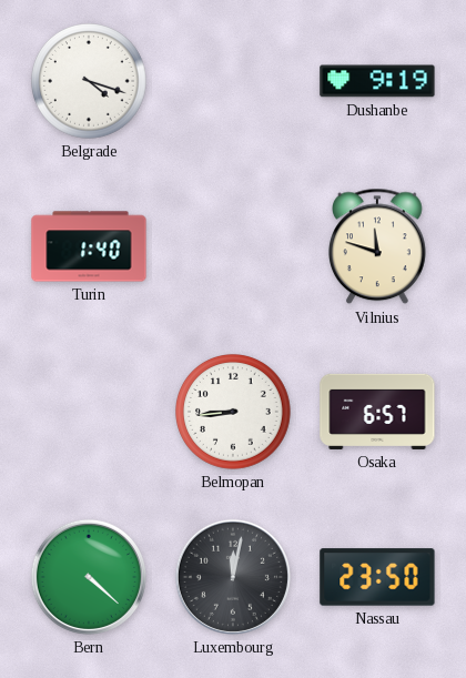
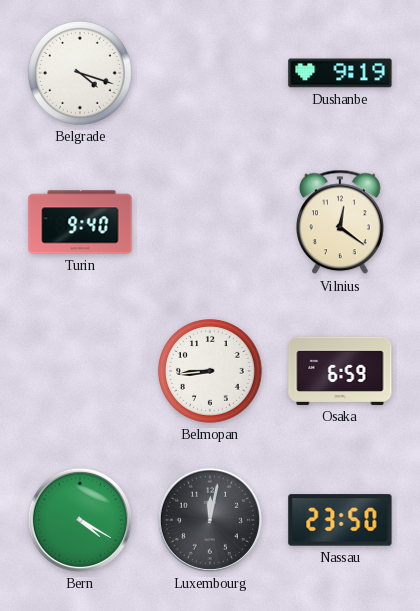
Turin: 1:40 -> 9:40
Vilnius: 11:48 -> 12:21
Osaka: 6:57 -> 6:59
Bern: 4:22 -> 4:20
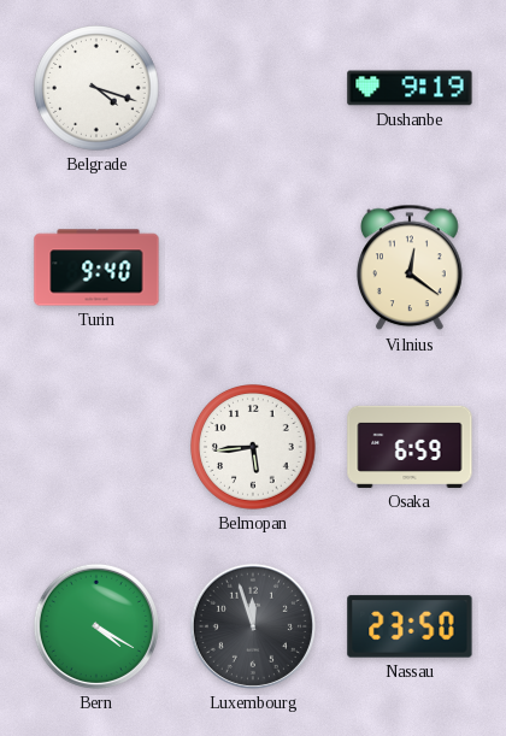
Belmopan: 8:44 -> 5:44
Luxembourg: 12:02 -> 11:57
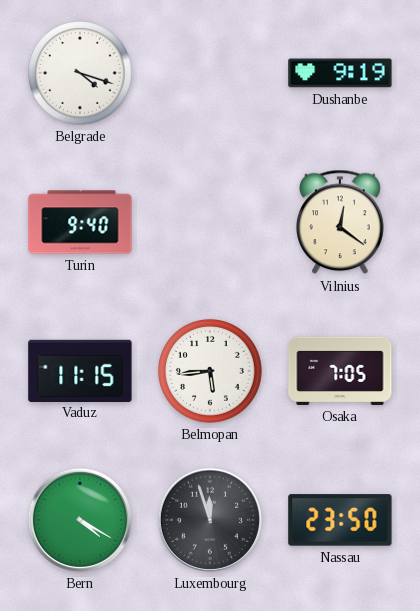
Vaduz: none -> 11:15
Osaka: 6:59 -> 7:05
